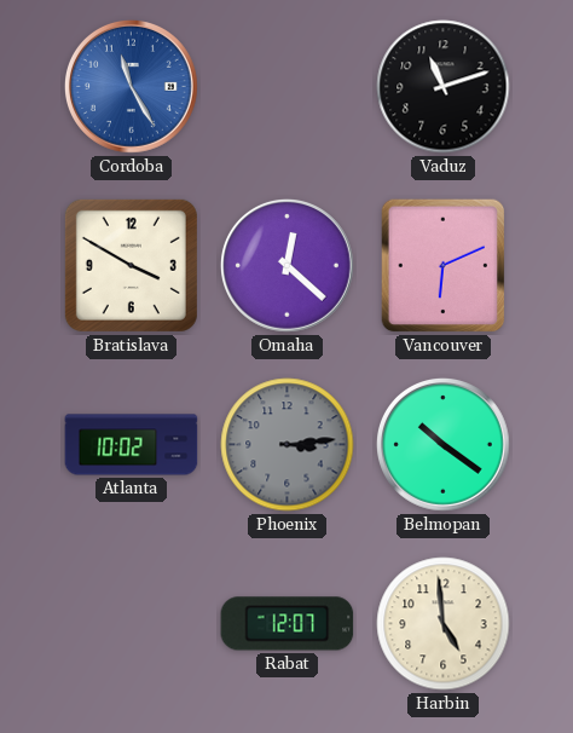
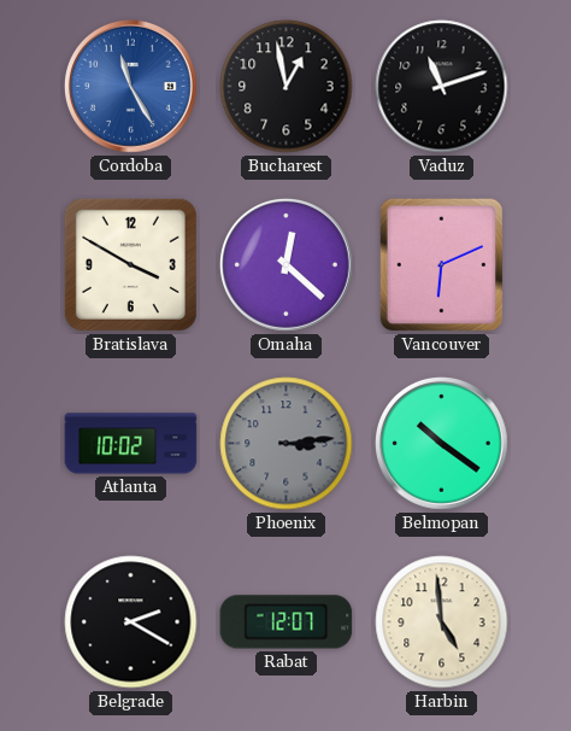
Bucharest: none -> 12:58
Belgrade: none -> 2:20
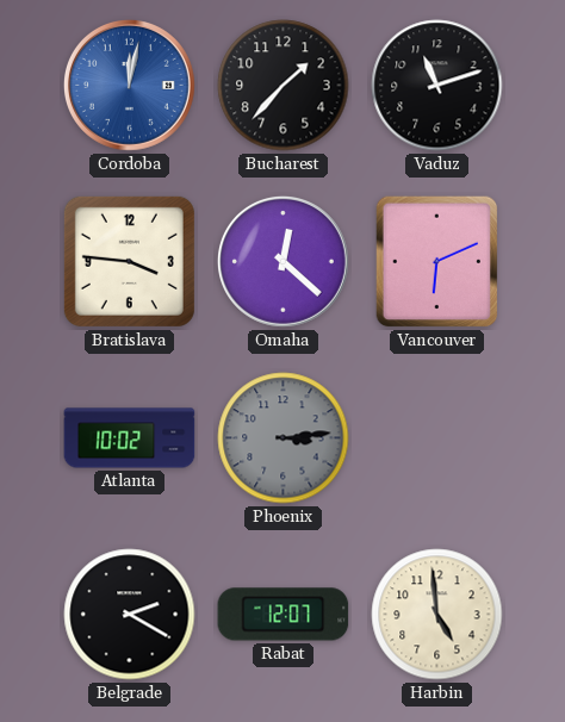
Cordoba: 11:25 -> 12:02
Bucharest: 12:58 -> 1:37
Bratislava: 3:50 -> 3:46
Belmopan: 10:21 -> none
